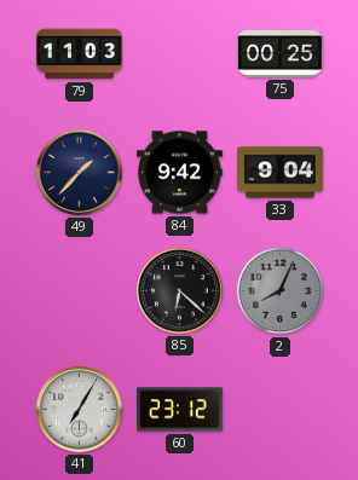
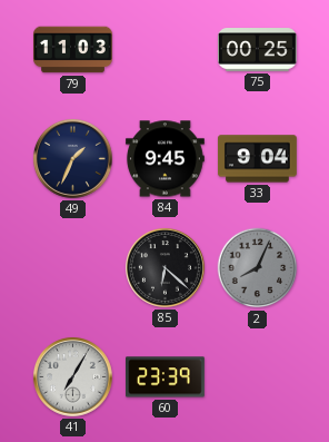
49: 1:37 -> 1:34
84: 9:42 -> 9:45
60: 23:12 -> 23:39
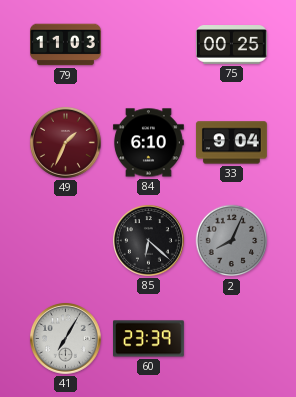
49 dial: navy -> burgundy
84: 9:45 -> 6:10
